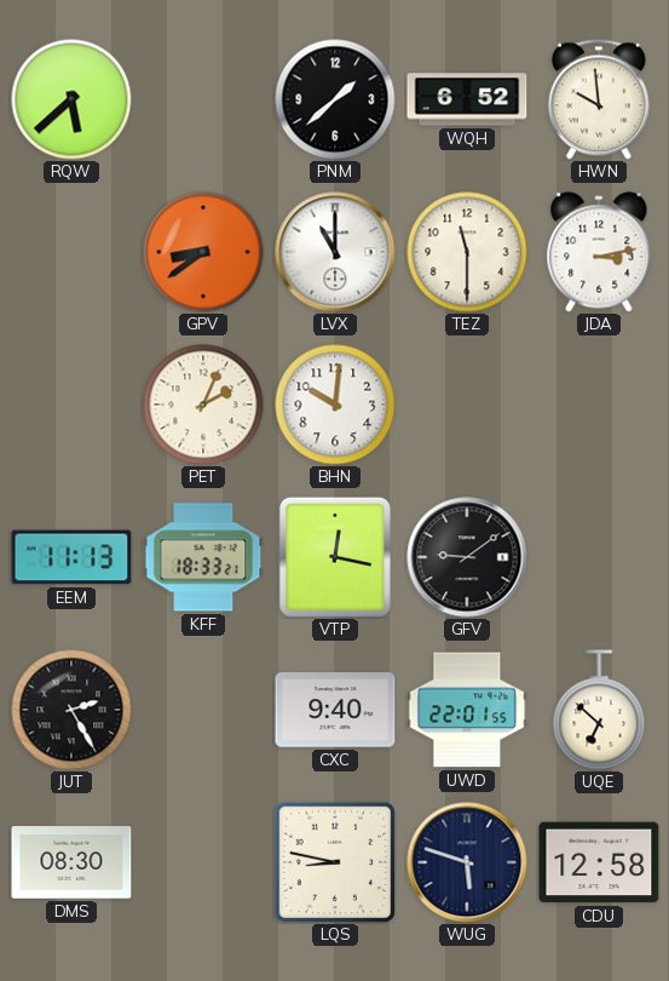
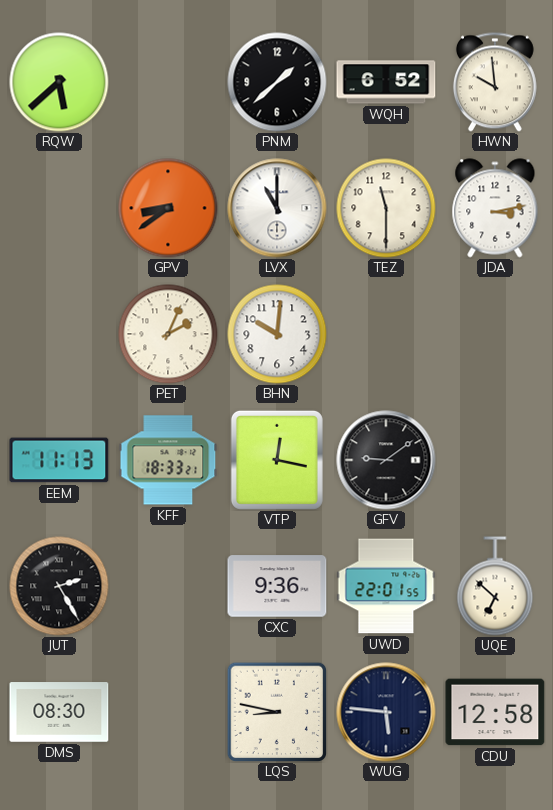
CXC: 9:40 -> 9:36
WUG: 5:48 -> 5:46
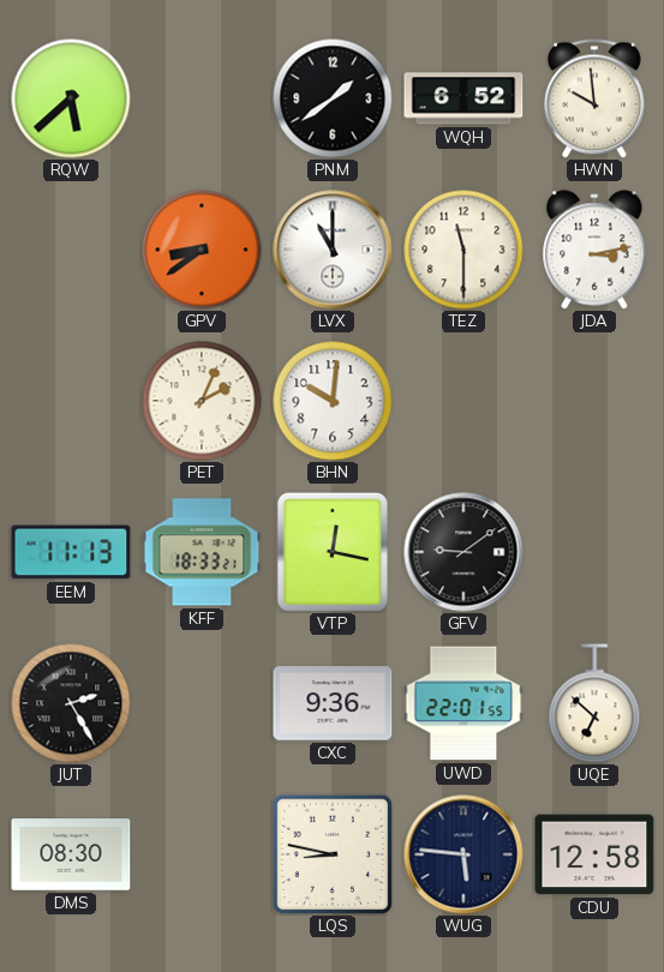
PNM: 1:38 -> 1:39
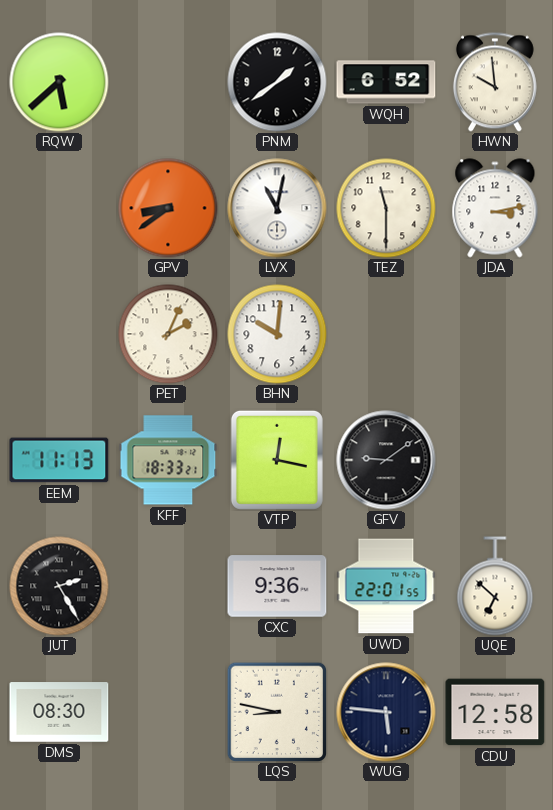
LVX: 11:00 -> 11:02
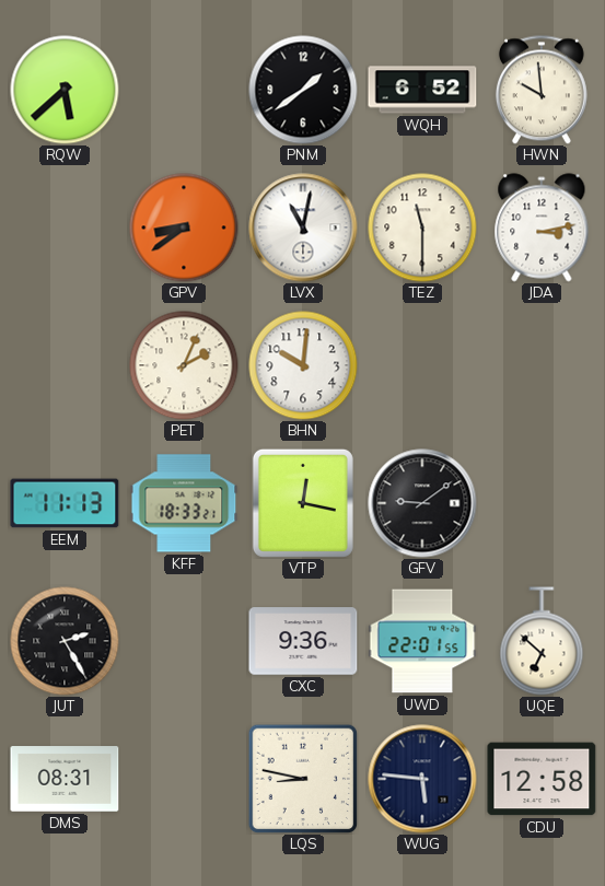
DMS: 08:30 -> 08:31
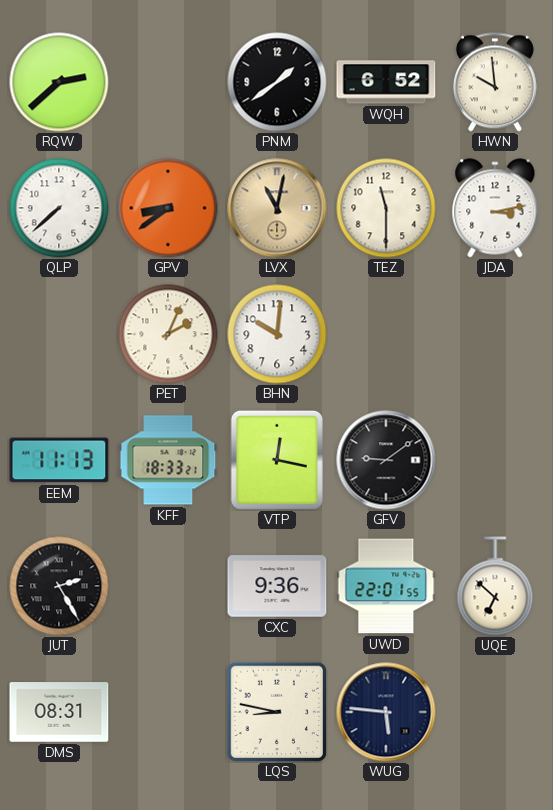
RQW: 5:38 -> 2:38
QLP: none -> 7:38
LVX dial: white -> champagne
CDU: 12:58 -> none
